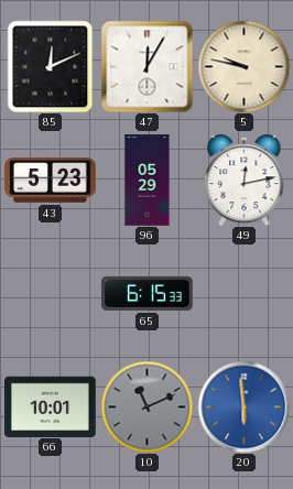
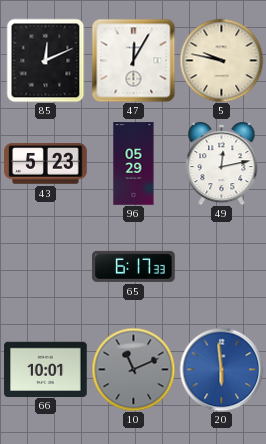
65: 6:15 -> 6:17
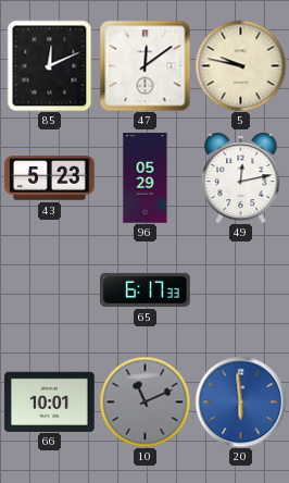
47: 12:05 -> 12:09
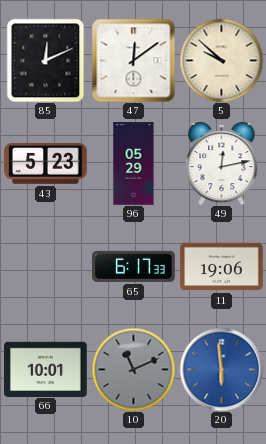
5: 9:47 -> 9:52
11: none -> 19:06
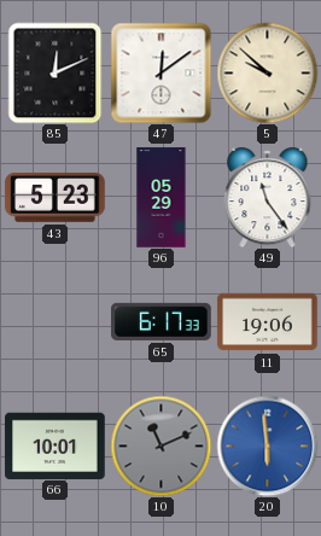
49: 12:13 -> 11:24
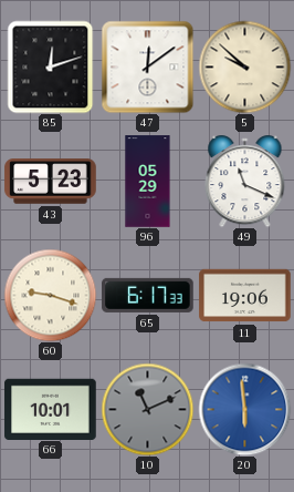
85: 12:11 -> 12:12
49: 11:24 -> 11:19
60: none -> 9:18
